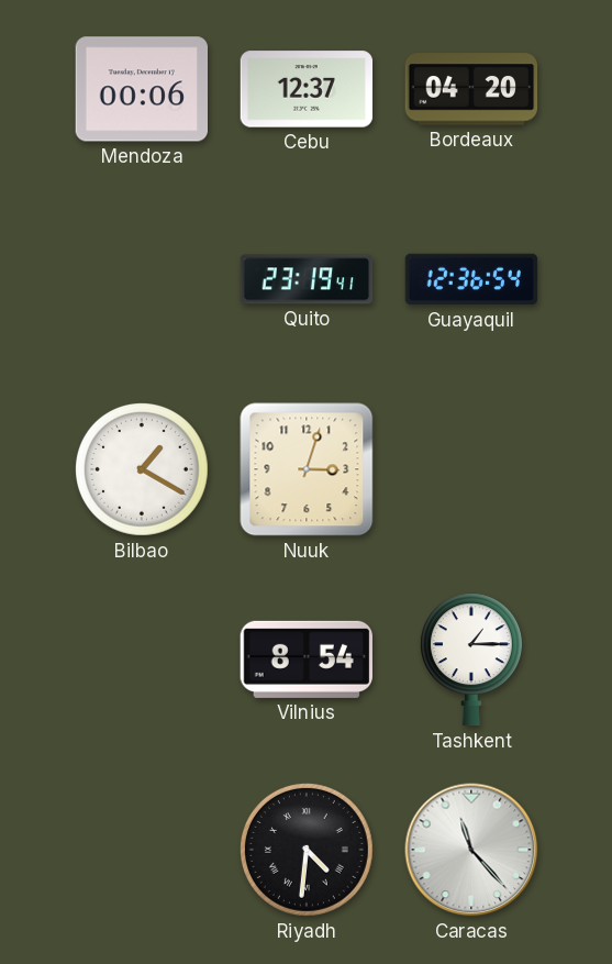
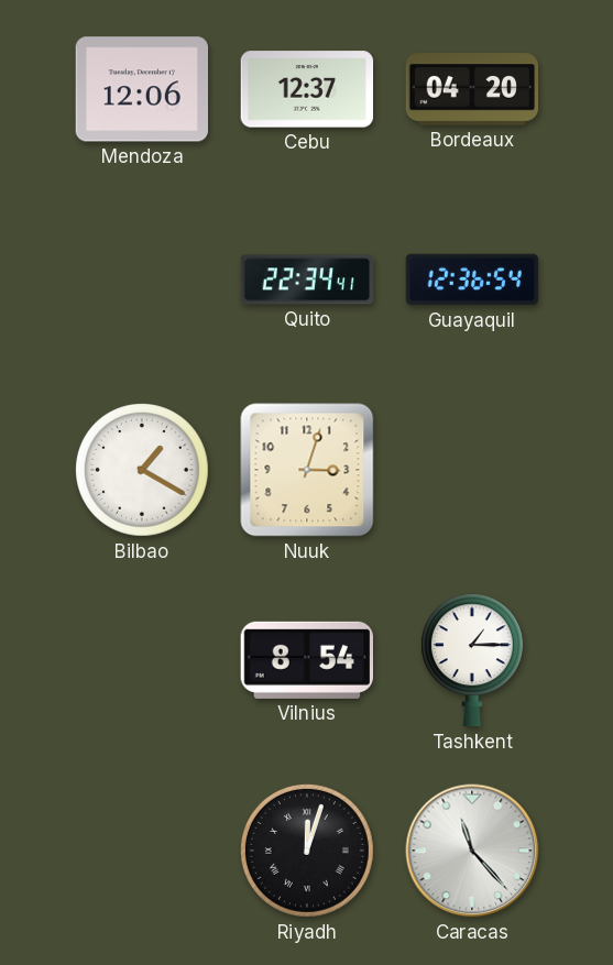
Mendoza: 00:06 -> 12:06
Quito: 23:19 -> 22:34
Riyadh: 4:31 -> 12:03
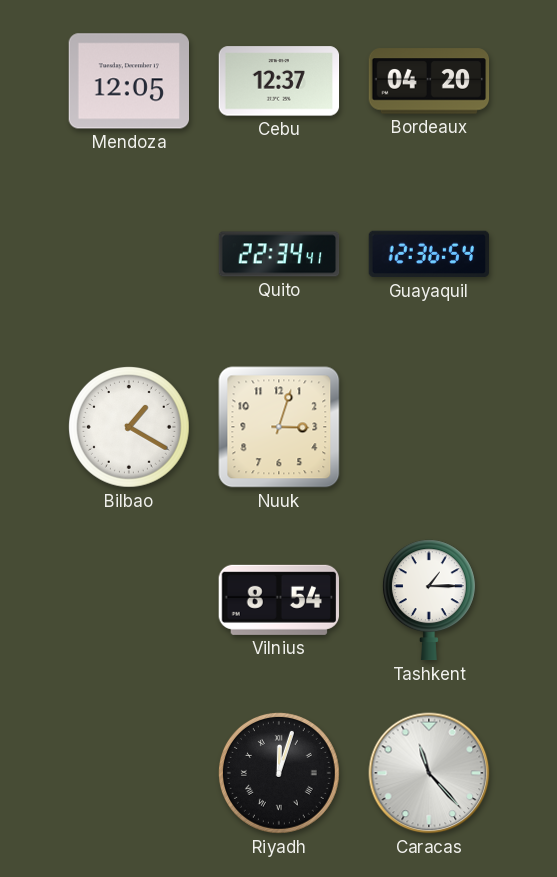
Mendoza: 12:06 -> 12:05
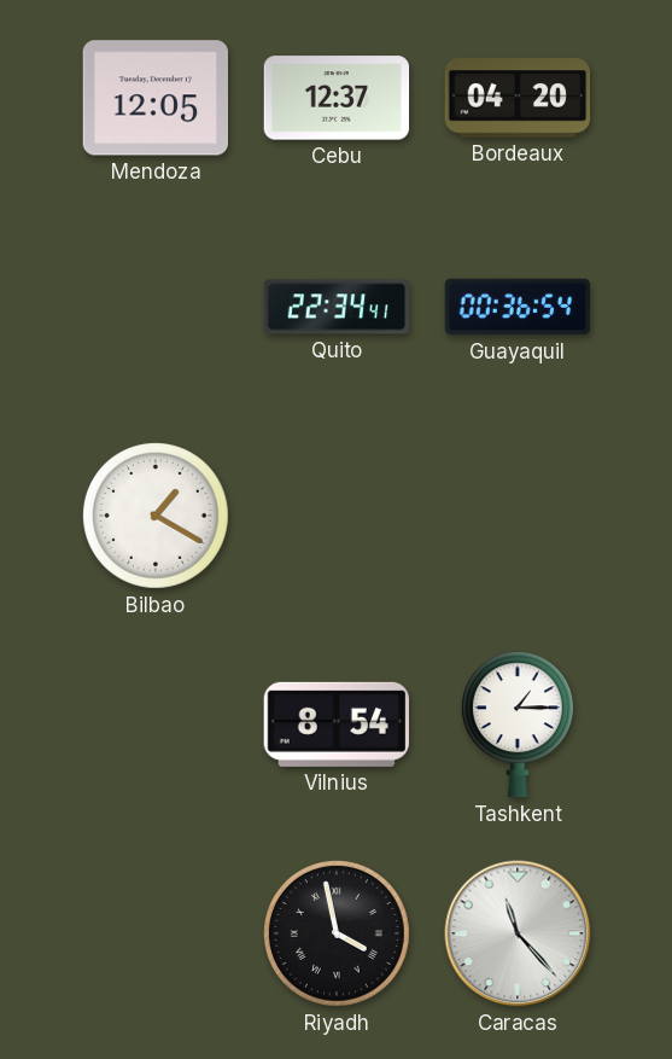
Guayaquil: 12:36 -> 00:36
Nuuk: 3:03 -> none
Riyadh: 12:03 -> 3:58
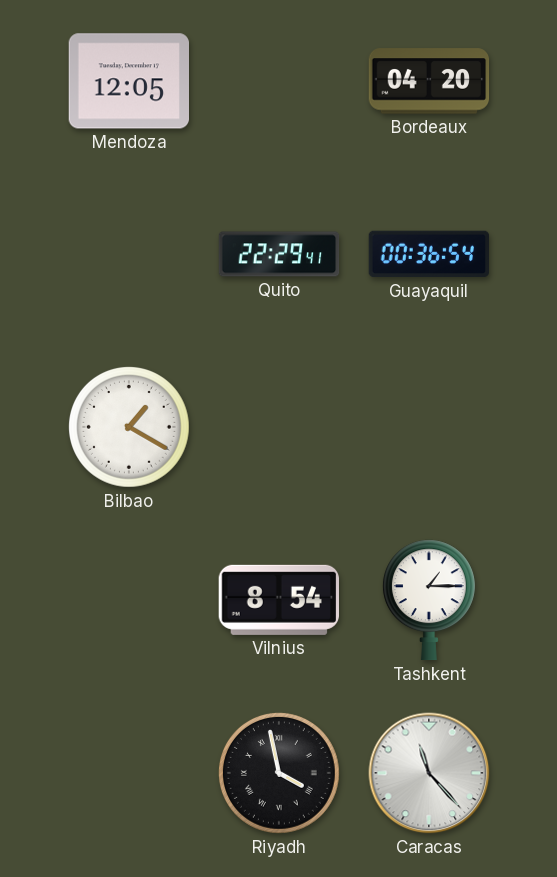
Cebu: 12:37 -> none
Quito: 22:34 -> 22:29
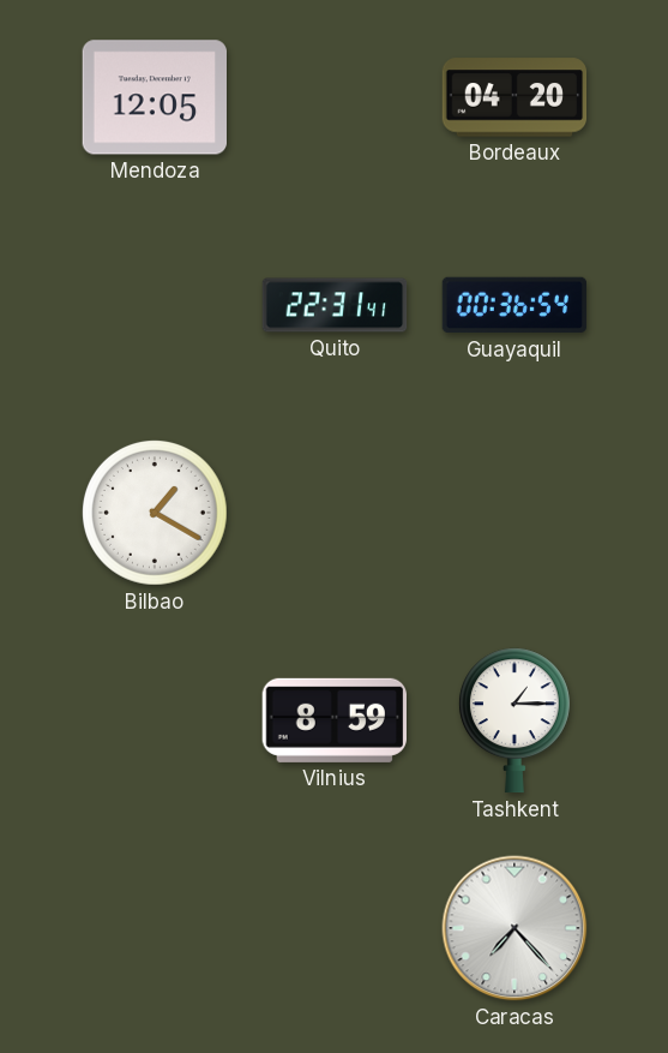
Quito: 22:29 -> 22:31
Vilnius: 8:54 -> 8:59
Riyadh: 3:58 -> none
Caracas: 11:23 -> 7:23
